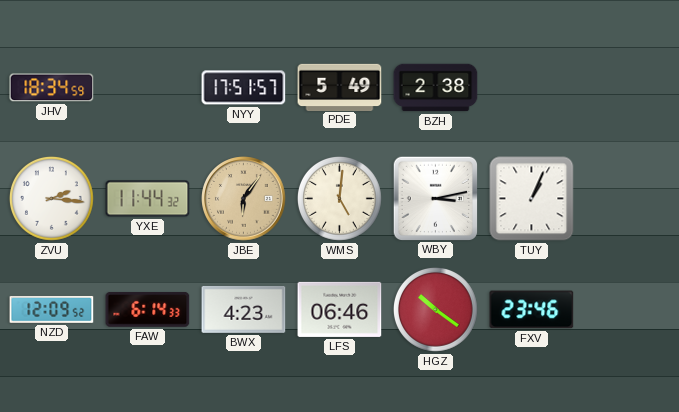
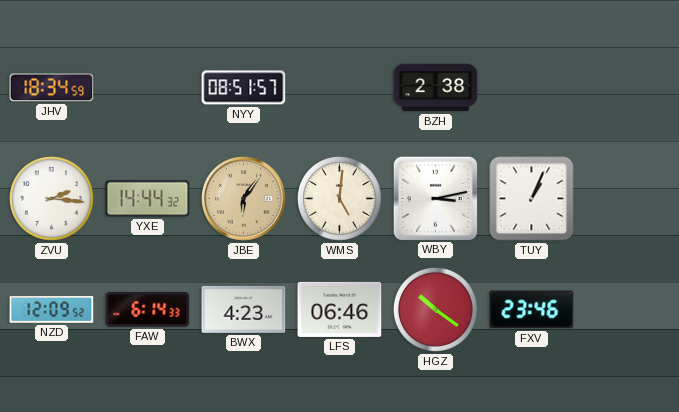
NYY: 17:51 -> 08:51
PDE: 5:49 -> none
YXE: 11:44 -> 14:44
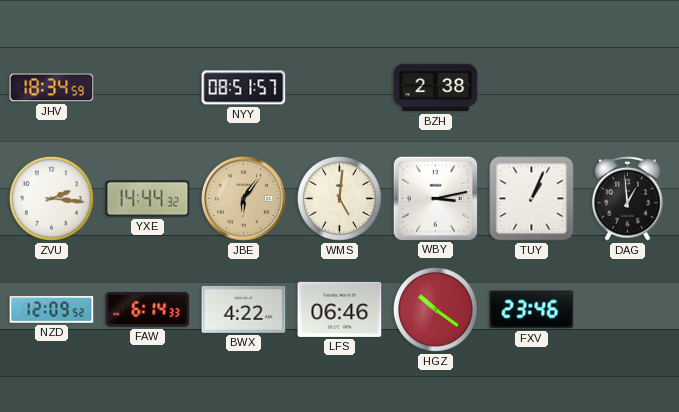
DAG: none -> 12:59
BWX: 4:23 -> 4:22
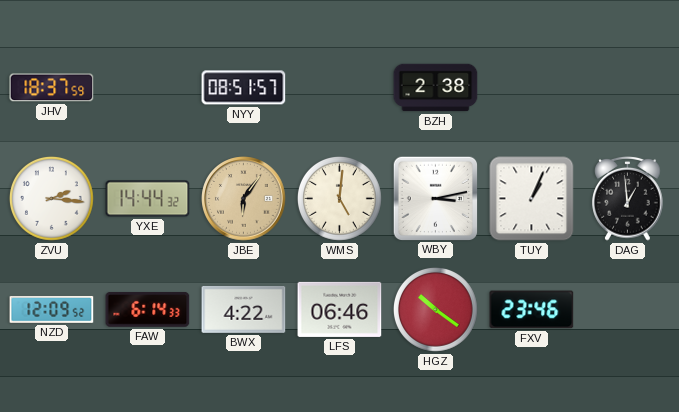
JHV: 18:34 -> 18:37
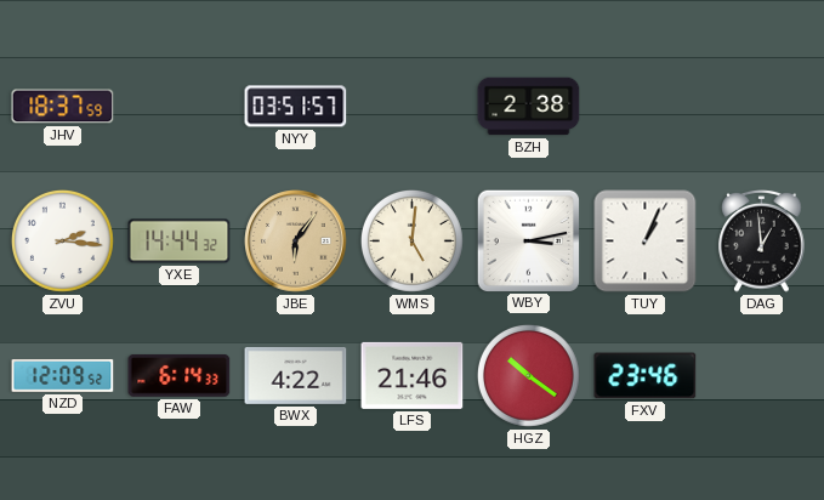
NYY: 08:51 -> 03:51
LFS: 06:46 -> 21:46
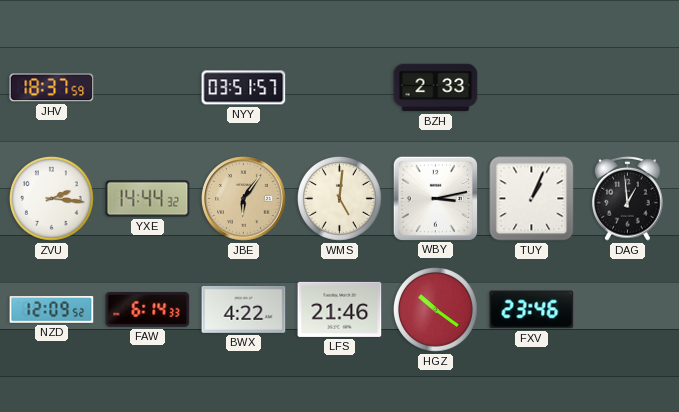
BZH: 2:38 -> 2:33
